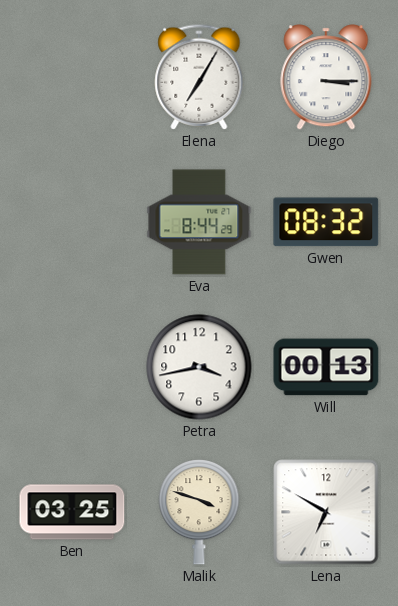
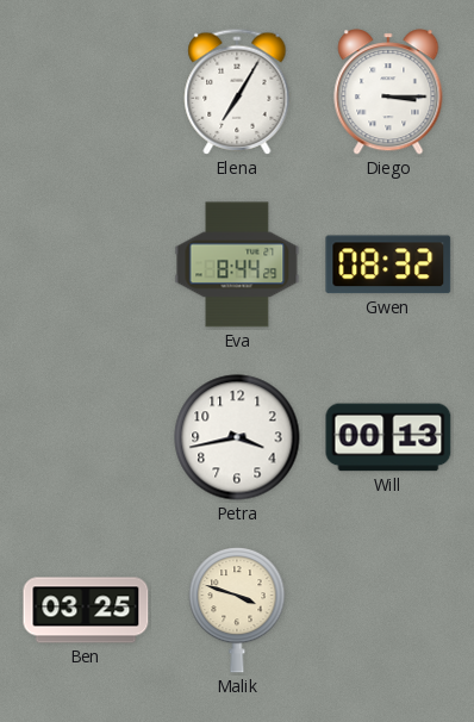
Lena: 6:50 -> none
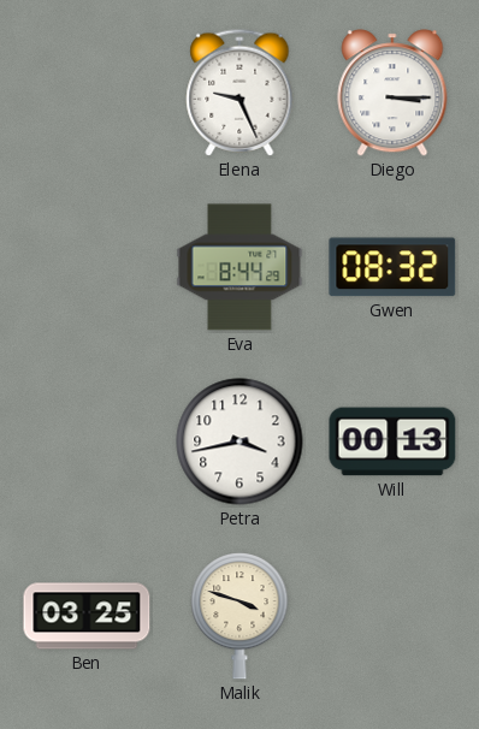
Elena: 7:05 -> 9:26
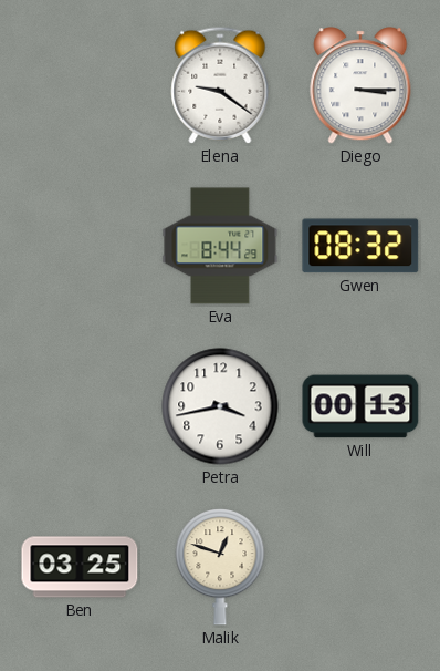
Elena: 9:26 -> 9:21
Malik: 3:48 -> 12:48
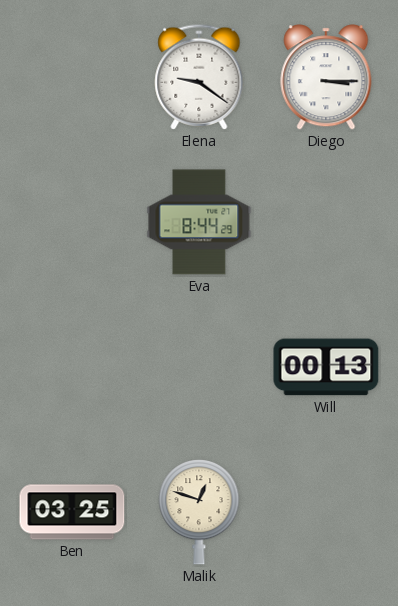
Gwen: 08:32 -> none
Petra: 3:43 -> none
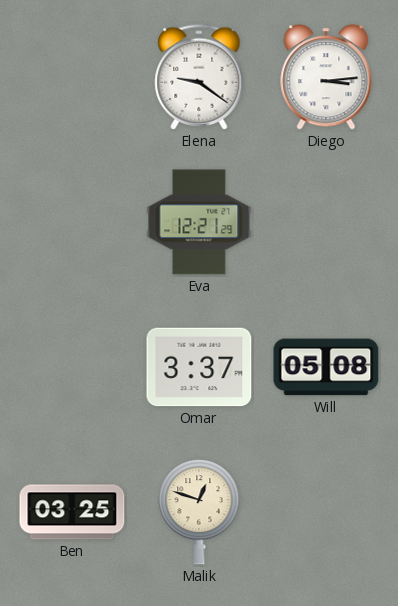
Diego: 3:15 -> 3:14
Eva: 8:44 -> 12:21
Omar: none -> 3:37
Will: 00:13 -> 05:08
